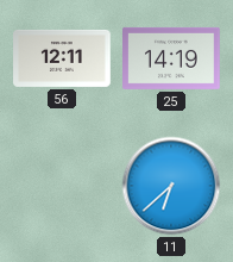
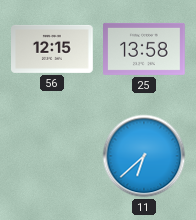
56: 12:11 -> 12:15
25: 14:19 -> 13:58
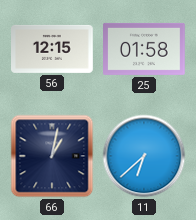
25: 13:58 -> 01:58
66: none -> 1:02
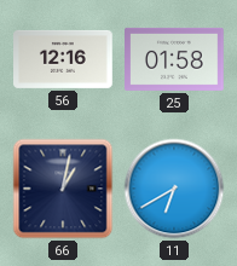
56: 12:15 -> 12:16
11: 6:38 -> 6:40
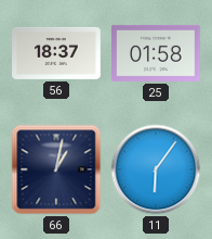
56: 12:16 -> 18:37
11: 6:40 -> 6:06
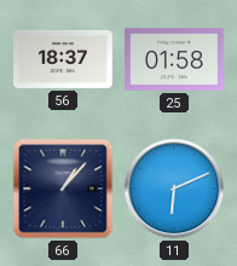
66: 1:02 -> 1:07
11: 6:06 -> 6:11
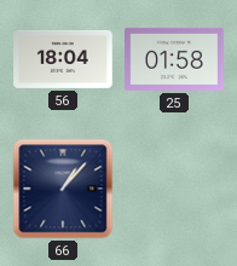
56: 18:37 -> 18:04
11: 6:11 -> none
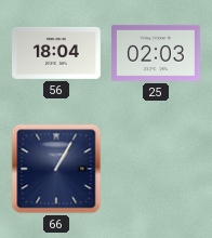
25: 01:58 -> 02:03
66: 1:07 -> 1:05
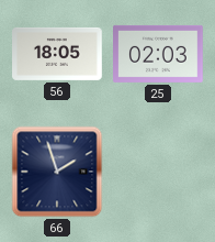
56: 18:04 -> 18:05
66: 1:05 -> 1:57
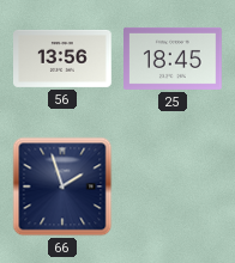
56: 18:05 -> 13:56
25: 02:03 -> 18:45
